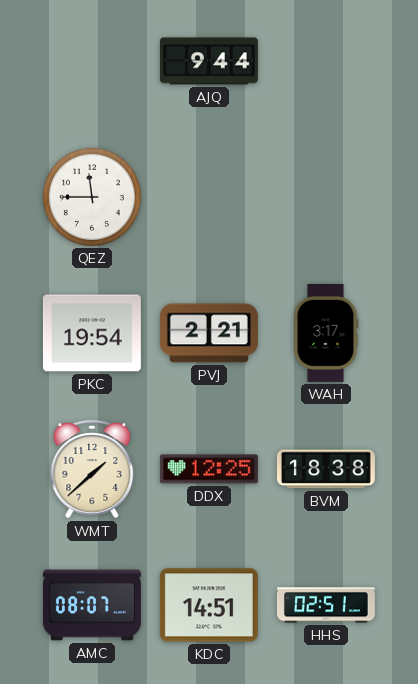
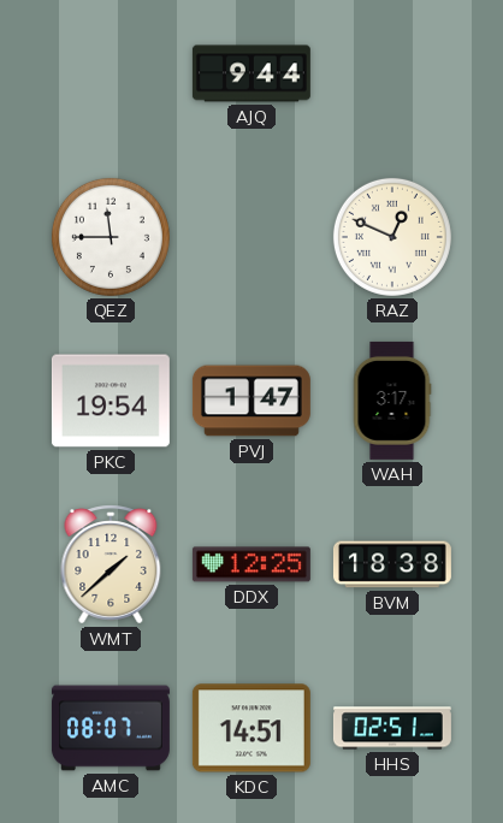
RAZ: none -> 12:49
PVJ: 2:21 -> 1:47
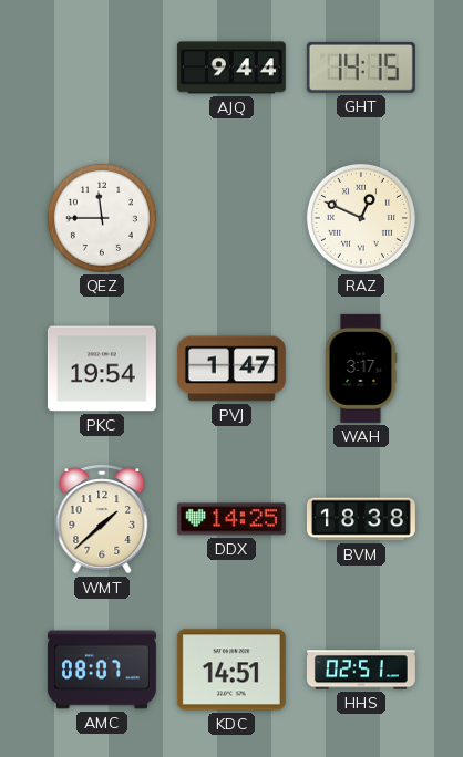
GHT: none -> 14:15
DDX: 12:25 -> 14:25
